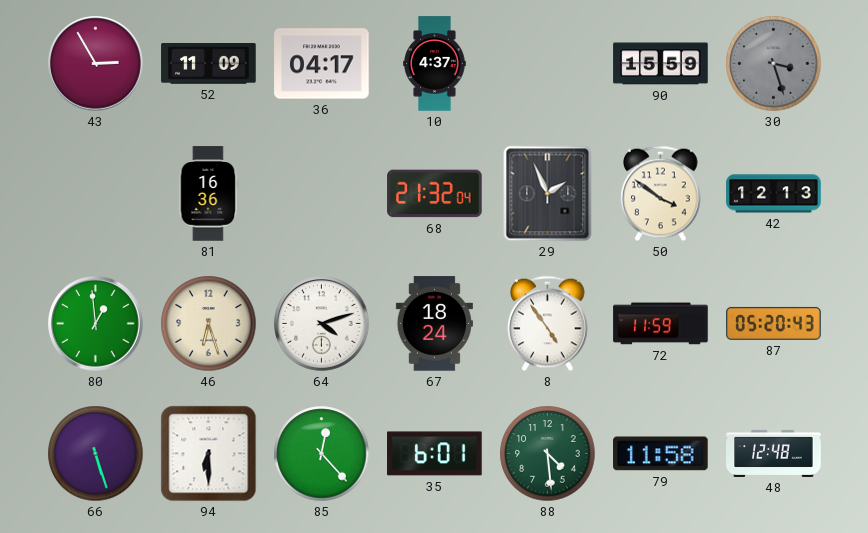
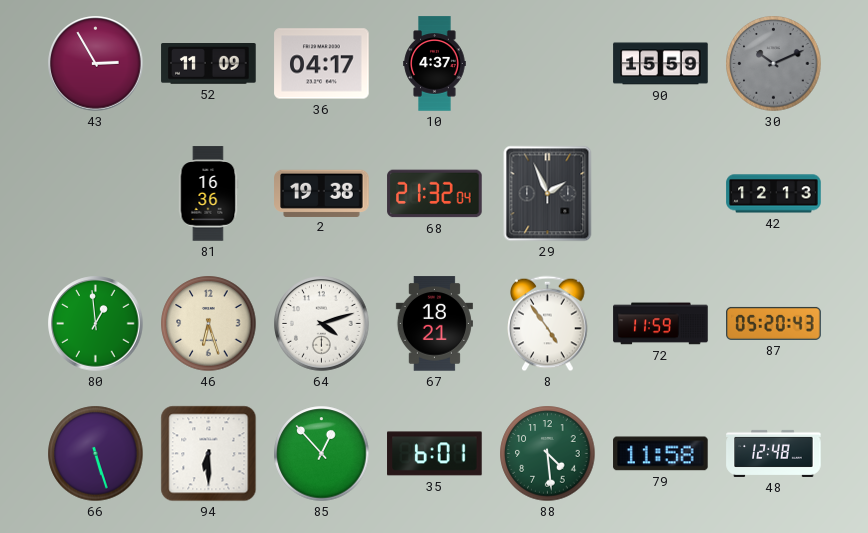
30: 3:27 -> 10:11
2: none -> 19:38
50: 3:51 -> none
67: 18:24 -> 18:21
85: 12:23 -> 12:53
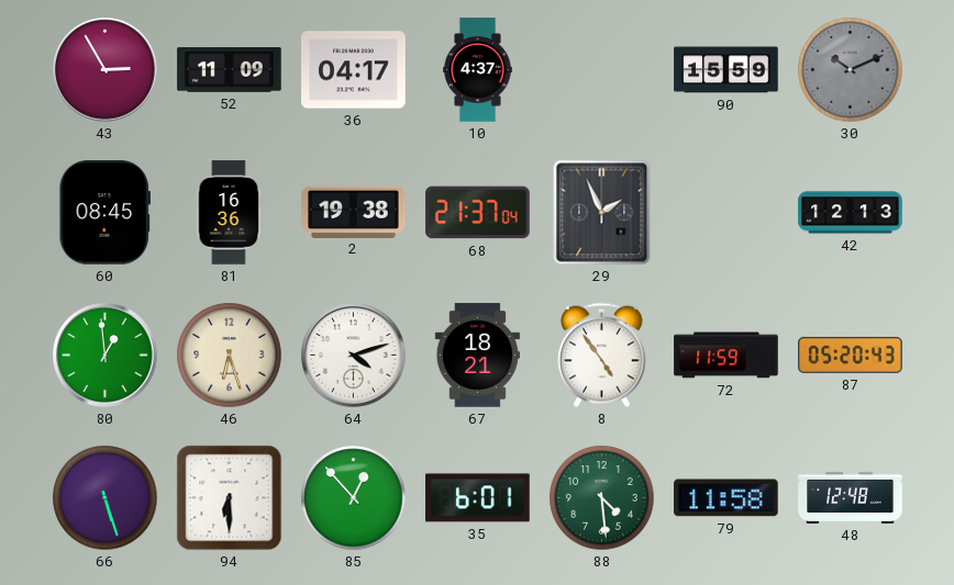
60: none -> 08:45
68: 21:32 -> 21:37
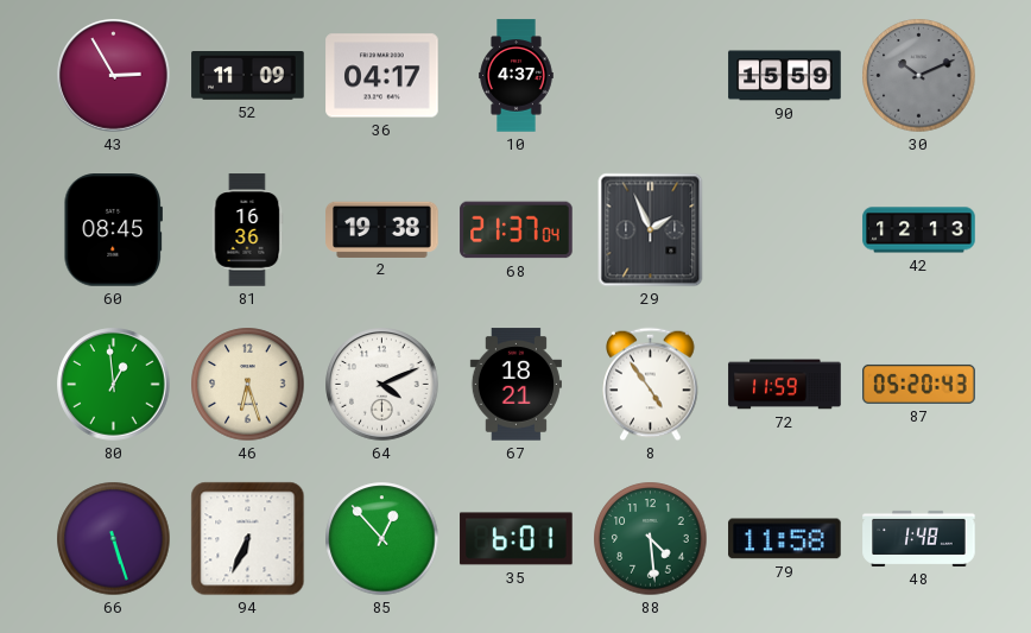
64: 4:12 -> 4:11
94: 6:30 -> 6:34
48: 12:48 -> 1:48
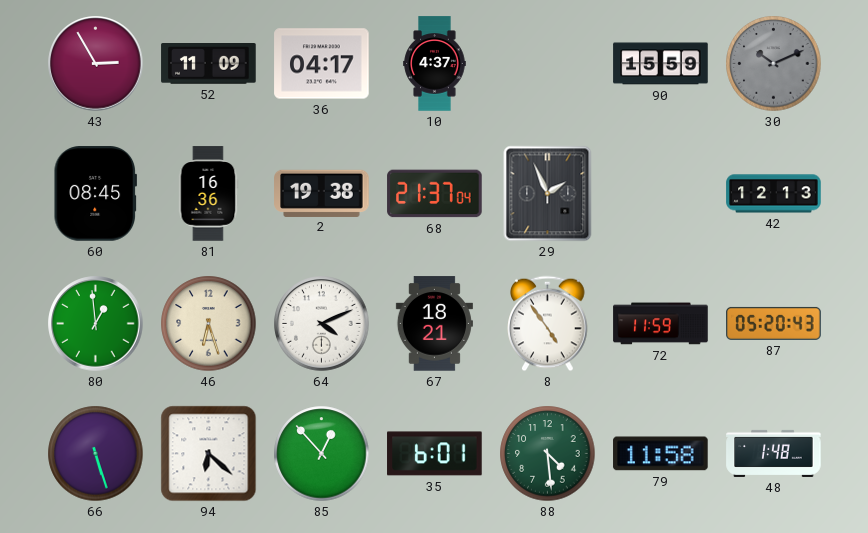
94: 6:34 -> 6:22
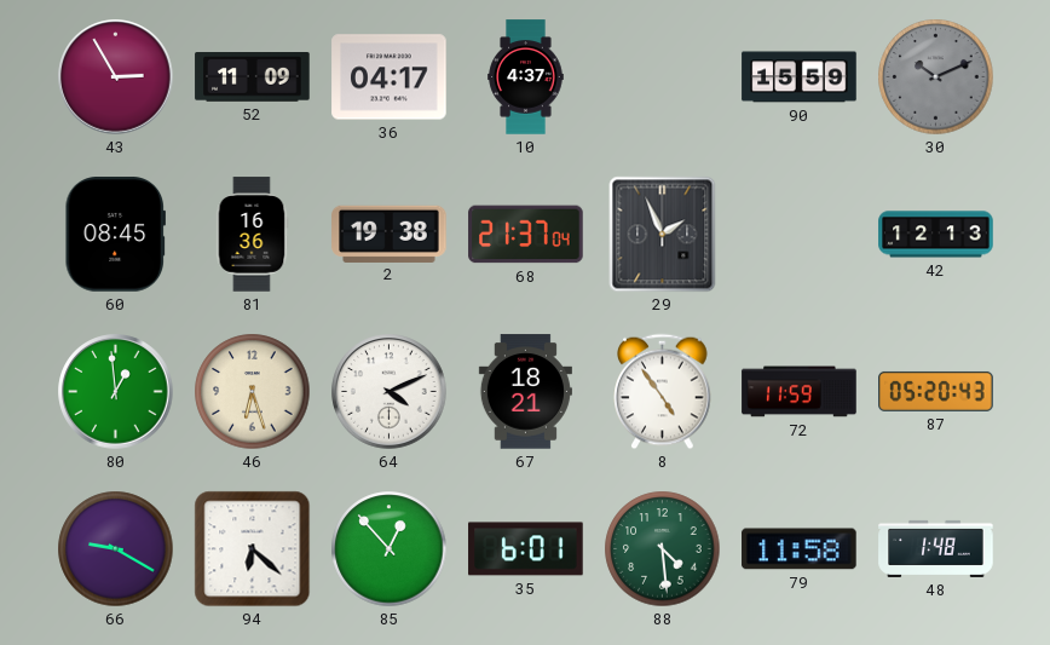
66: 5:27 -> 9:20
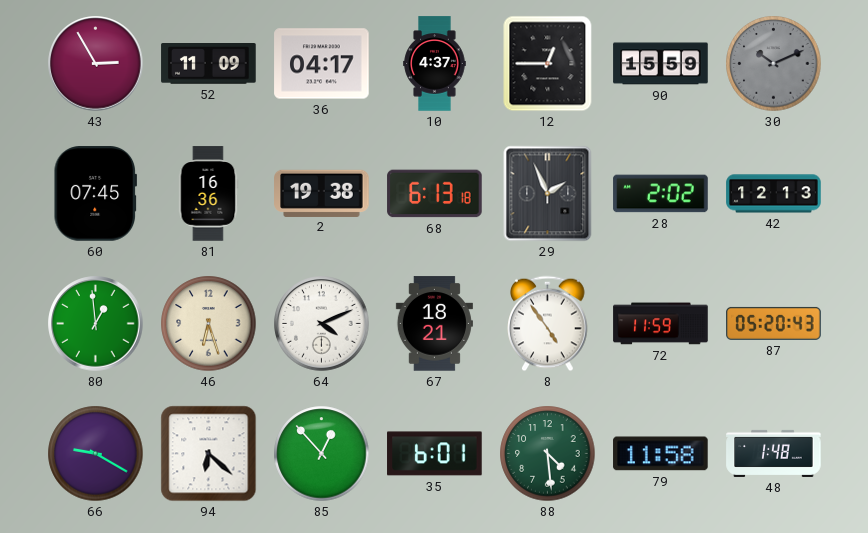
12: none -> 12:45
60: 08:45 -> 07:45
68: 21:37 -> 6:13
28: none -> 2:02
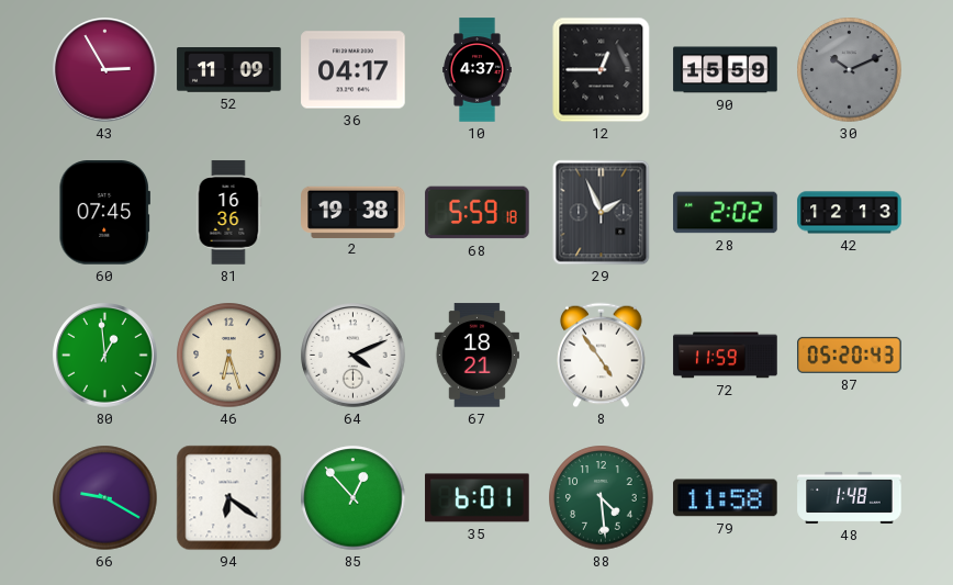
68: 6:13 -> 5:59
94: 6:22 -> 6:21
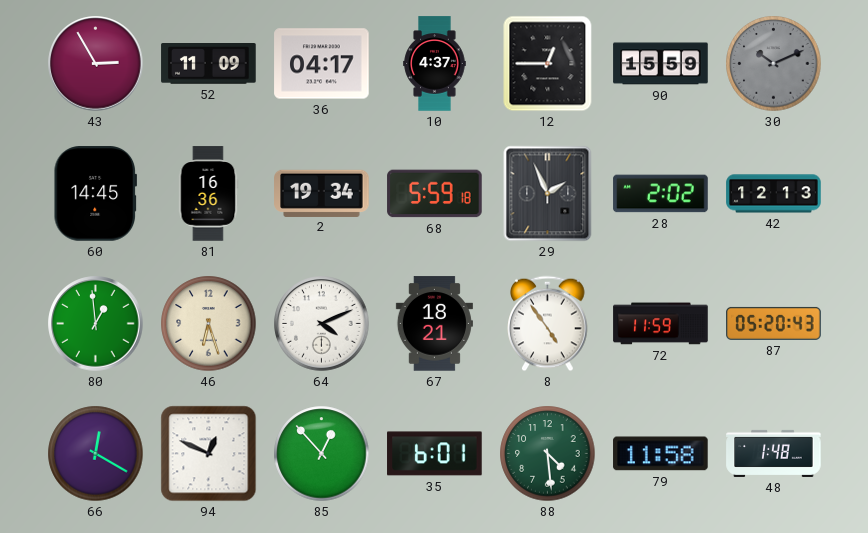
60: 07:45 -> 14:45
2: 19:38 -> 19:34
66: 9:20 -> 12:20
94: 6:21 -> 12:49
